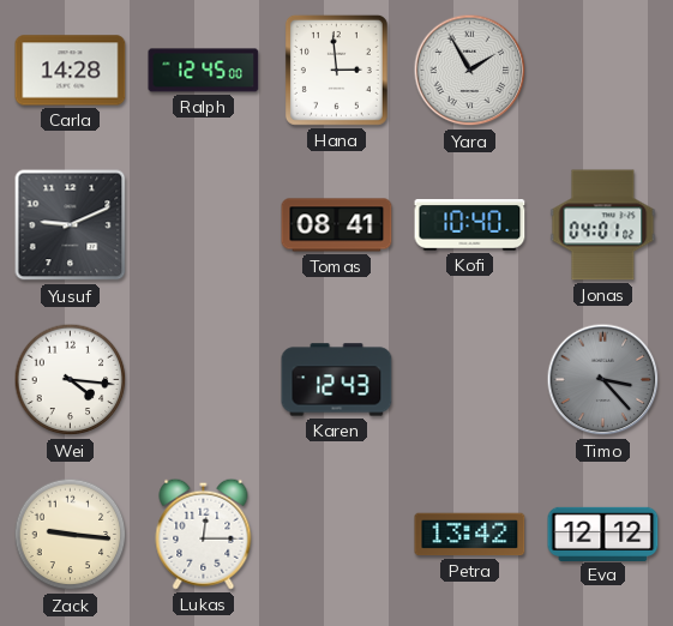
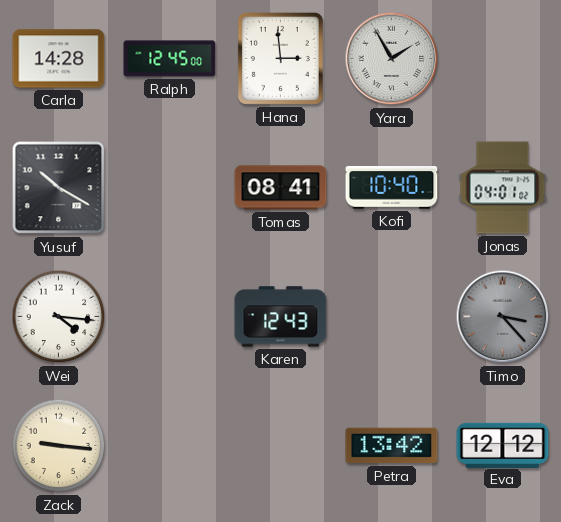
Yusuf: 9:11 -> 10:20
Lukas: 12:15 -> none
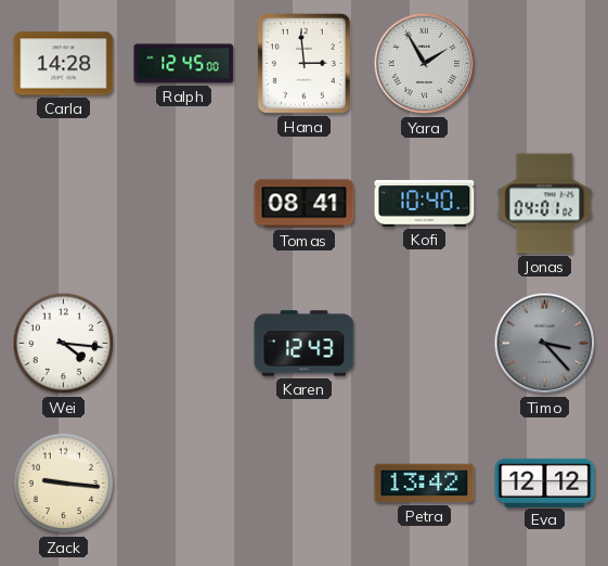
Yusuf: 10:20 -> none
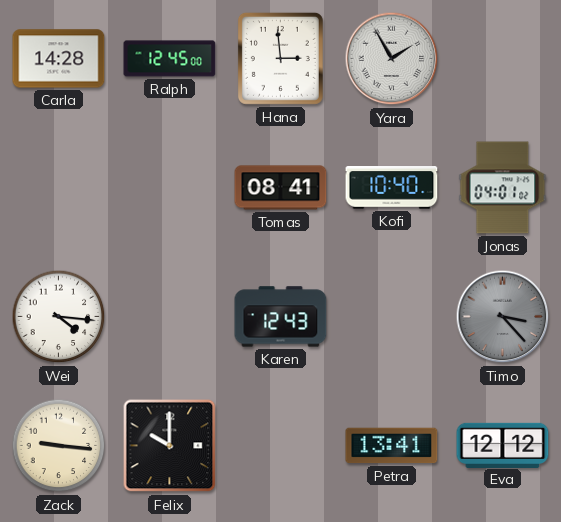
Felix: none -> 10:00
Petra: 13:42 -> 13:41
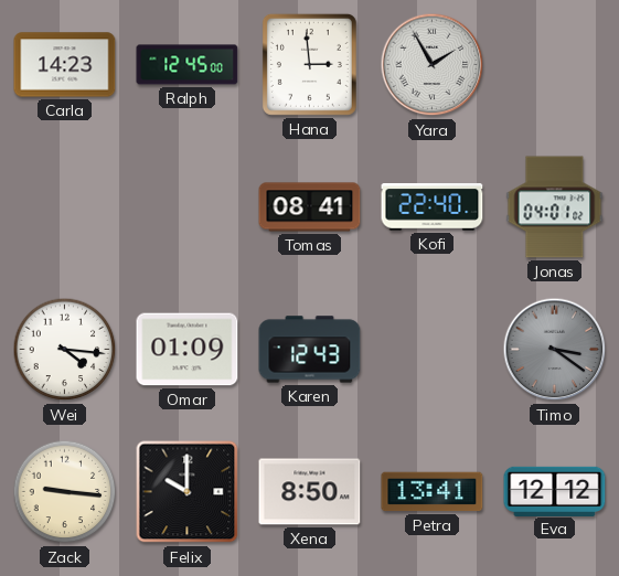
Carla: 14:28 -> 14:23
Kofi: 10:40 -> 22:40
Omar: none -> 01:09
Timo: 3:23 -> 3:21
Xena: none -> 8:50
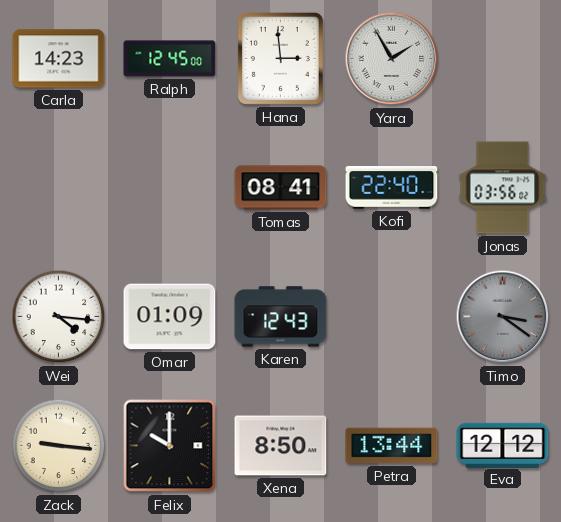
Jonas: 04:01 -> 03:56
Petra: 13:41 -> 13:44
